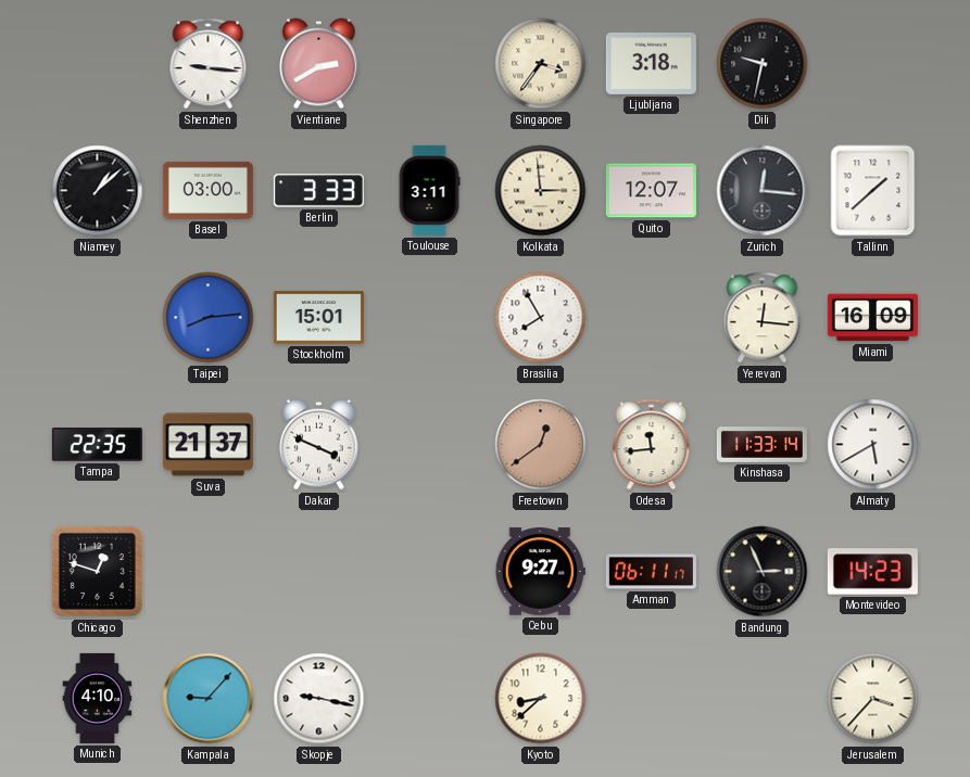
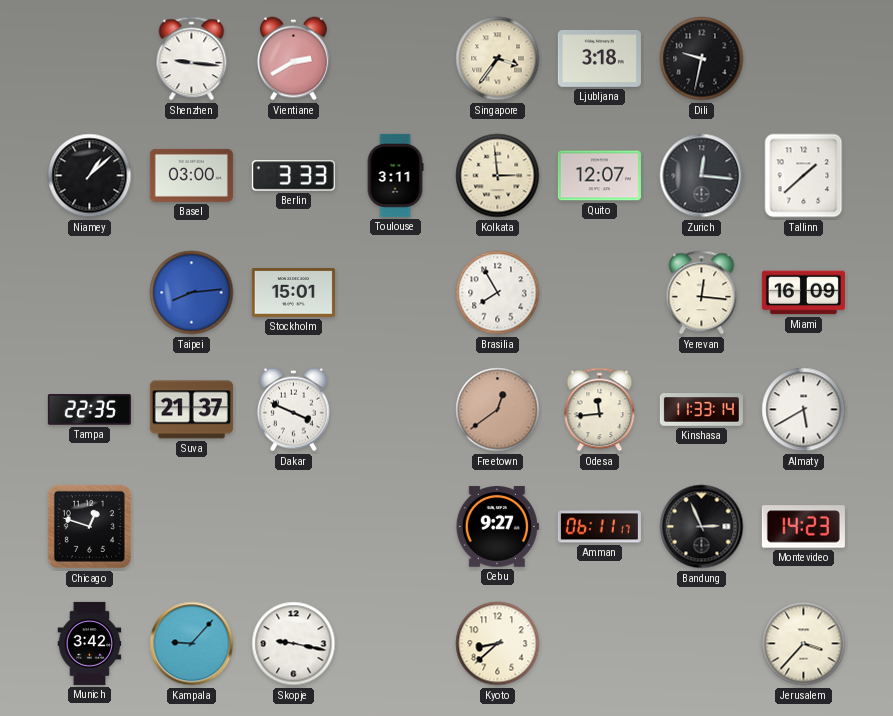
Munich: 4:10 -> 3:42
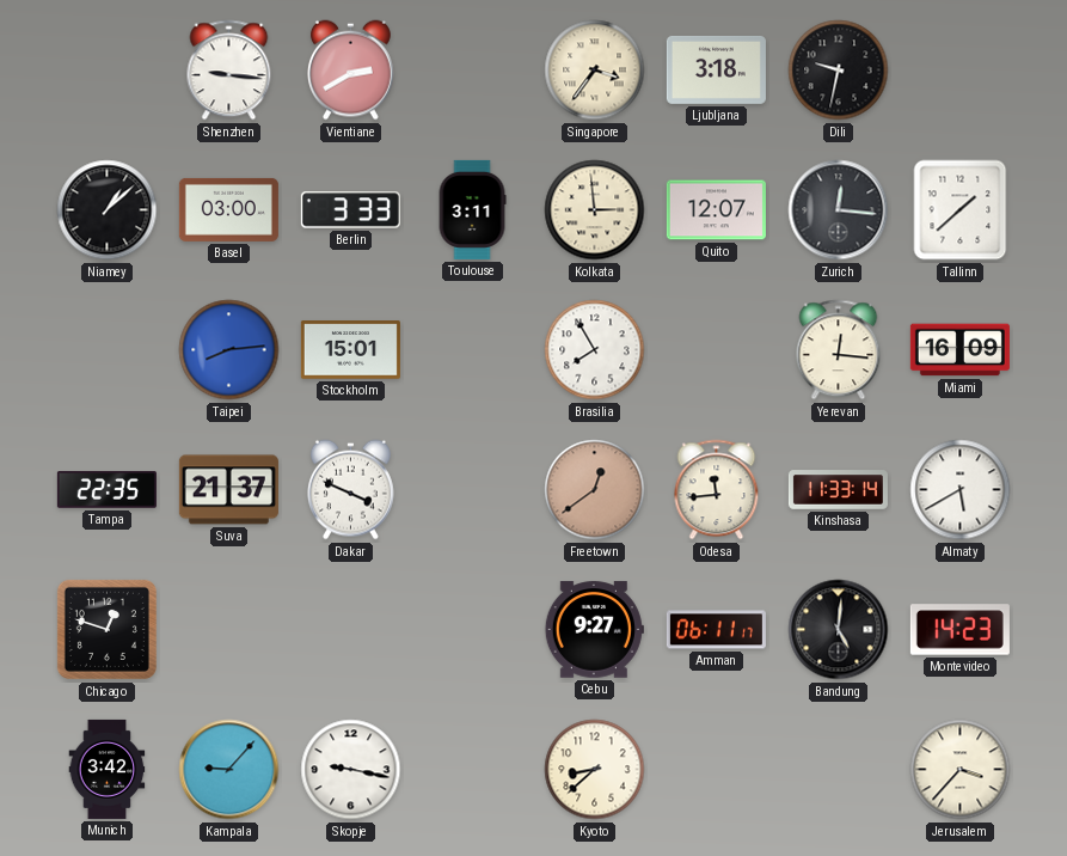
Bandung: 2:56 -> 5:01
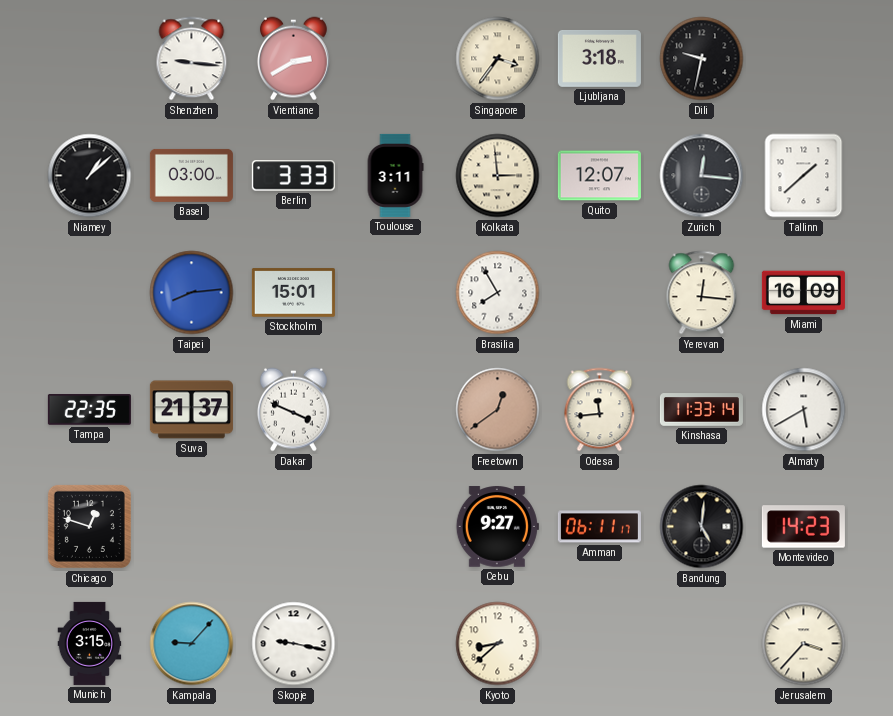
Munich: 3:42 -> 3:15
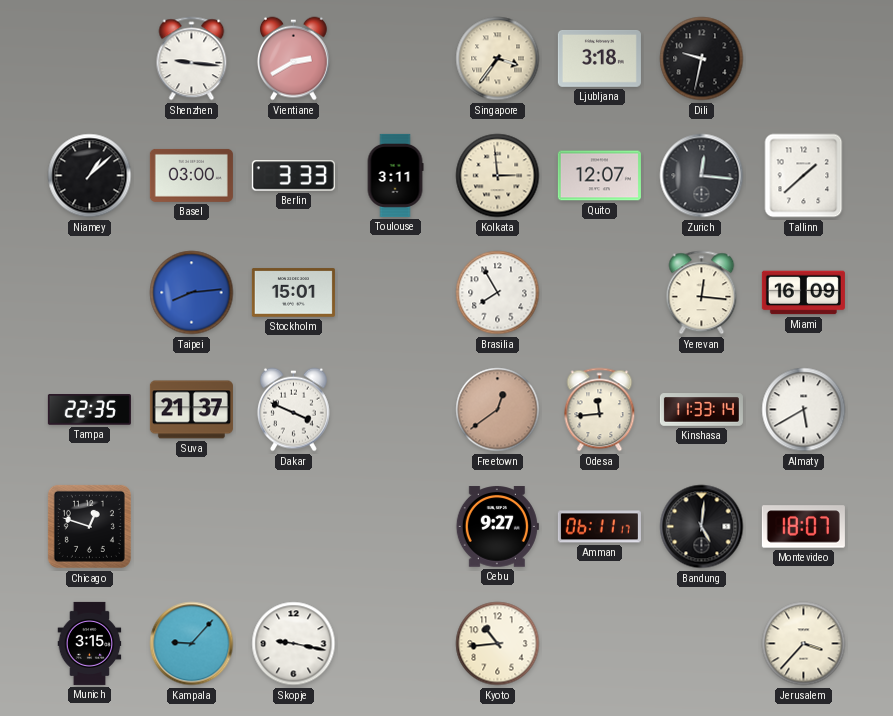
Montevideo: 14:23 -> 18:07
Kyoto: 8:38 -> 10:44
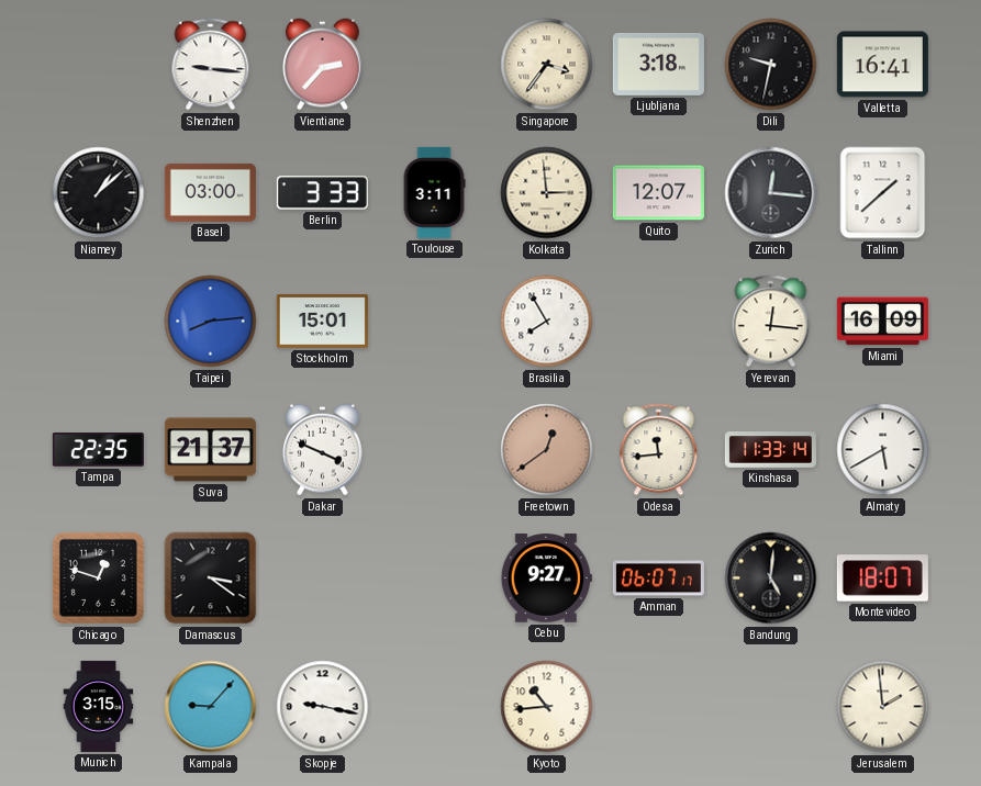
Vientiane: 2:40 -> 2:37
Valletta: none -> 16:41
Damascus: none -> 3:21
Amman: 06:11 -> 06:07
Jerusalem: 3:37 -> 1:59
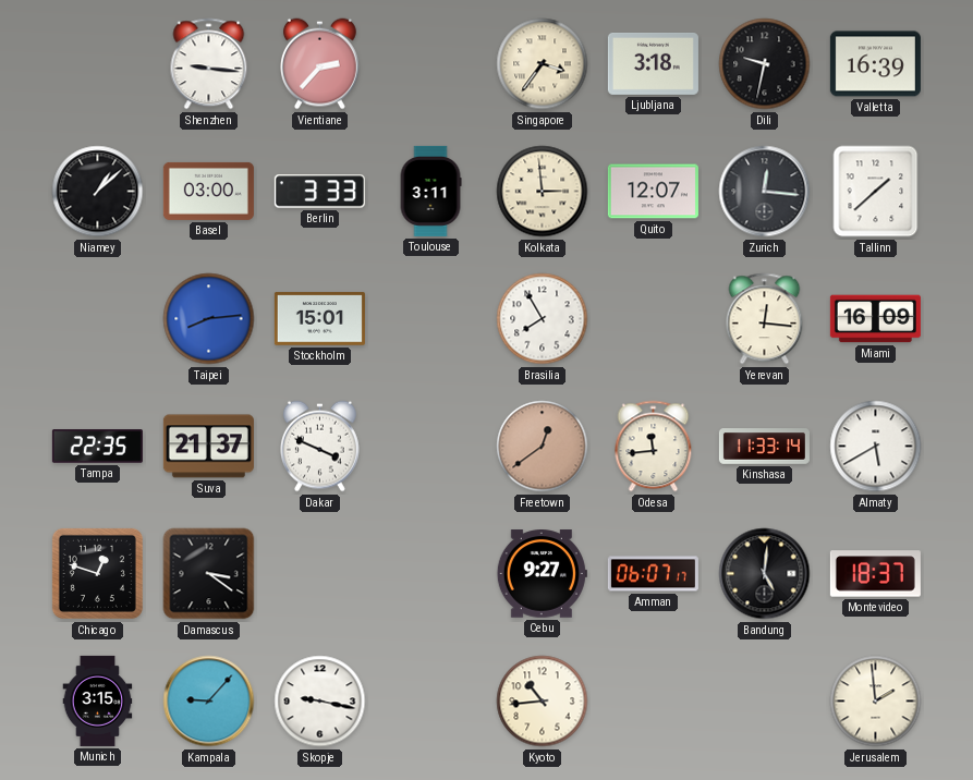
Valletta: 16:41 -> 16:39
Montevideo: 18:07 -> 18:37
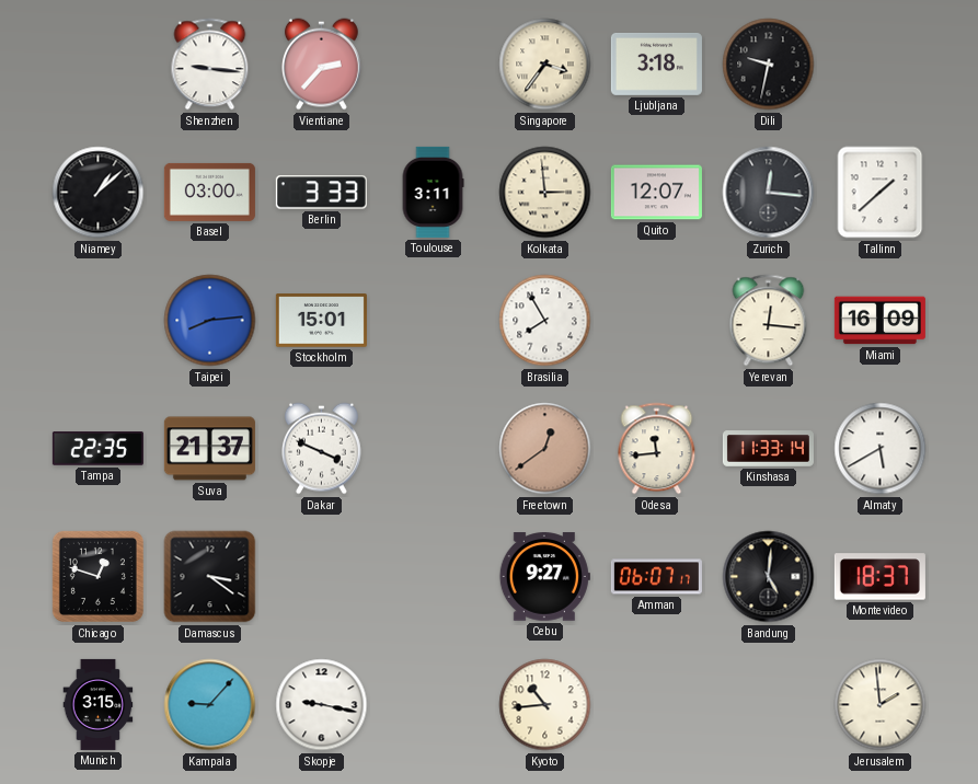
Valletta: 16:39 -> none
